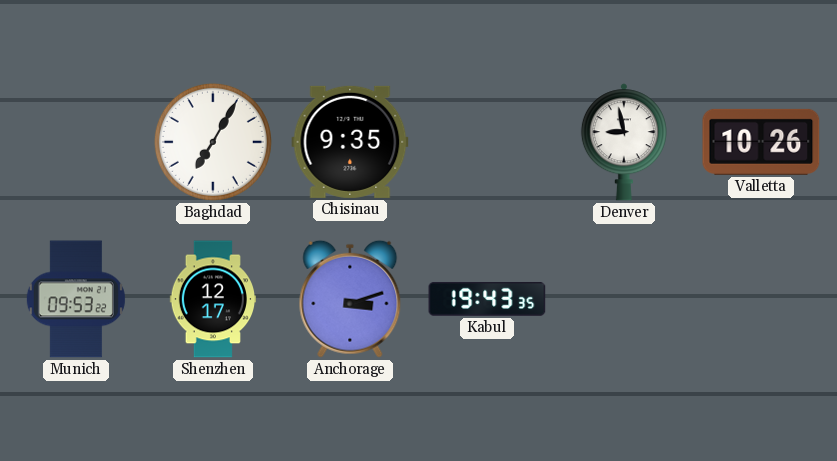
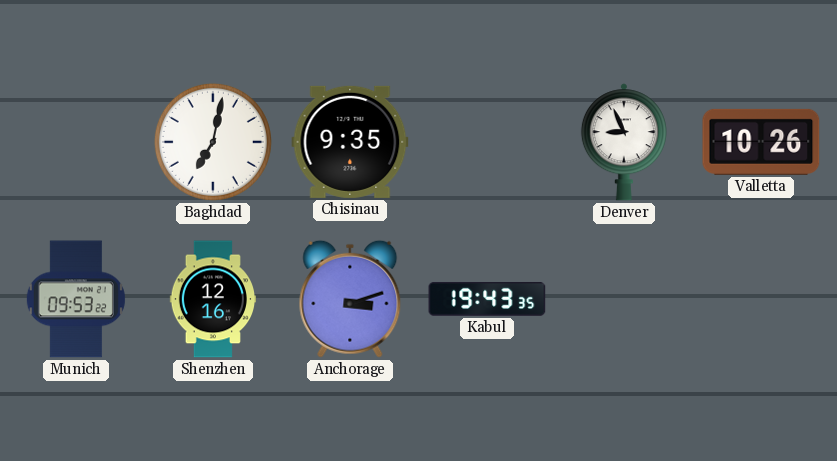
Baghdad: 7:05 -> 7:02
Denver: 8:58 -> 8:56
Shenzhen: 12:17 -> 12:16
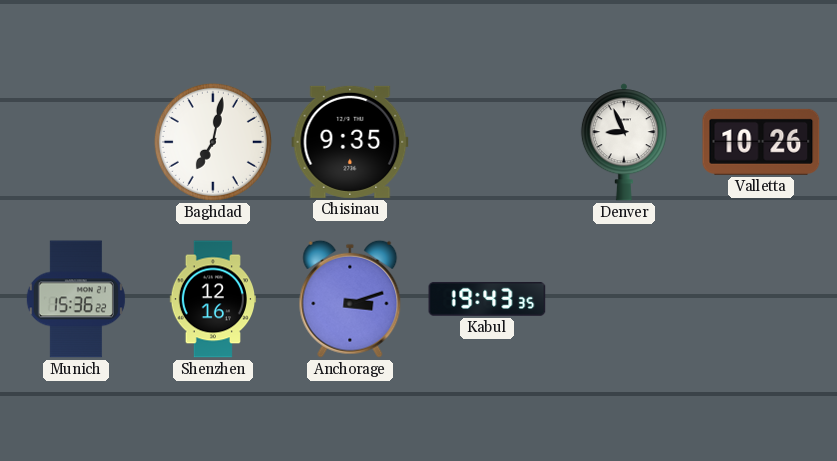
Munich: 09:53 -> 15:36
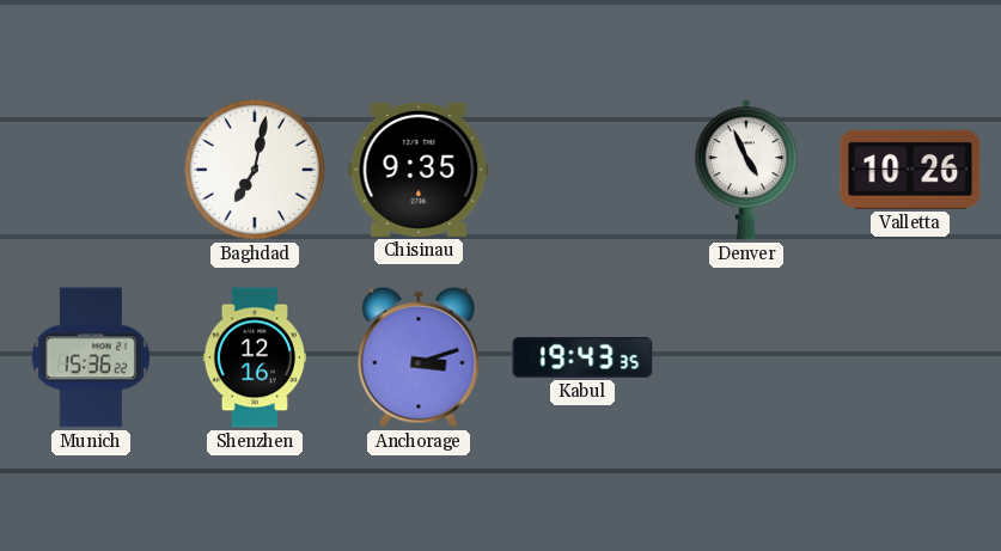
Denver: 8:56 -> 4:56
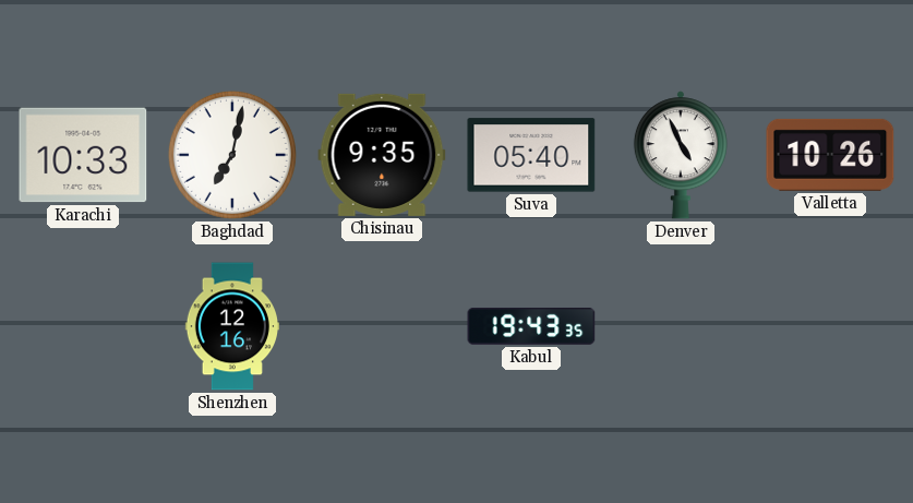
Karachi: none -> 10:33
Suva: none -> 05:40
Munich: 15:36 -> none
Anchorage: 3:12 -> none
